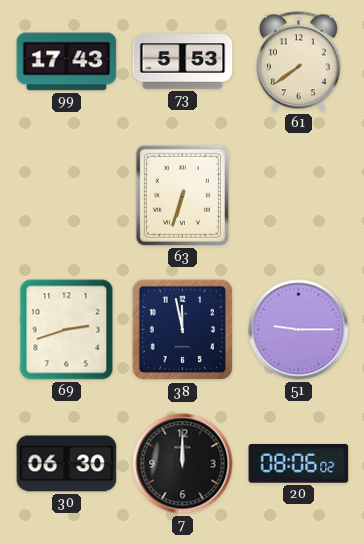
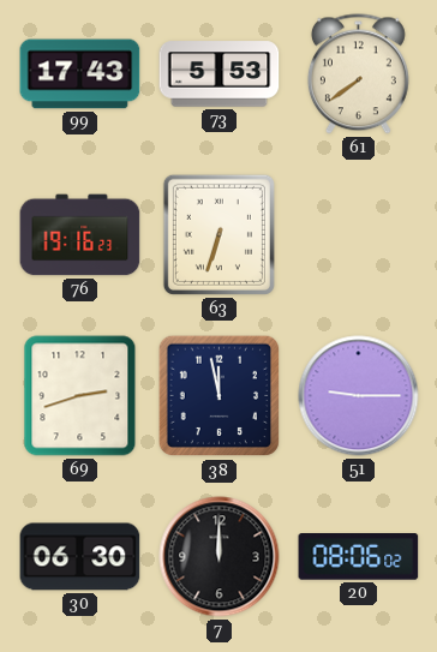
76: none -> 19:16
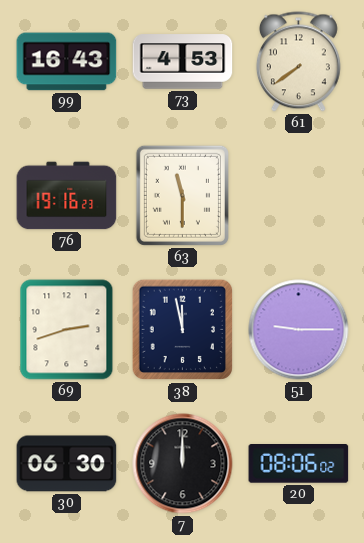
99: 17:43 -> 16:43
73: 5:53 -> 4:53
63: 6:33 -> 11:30
